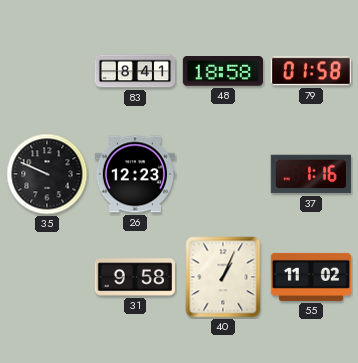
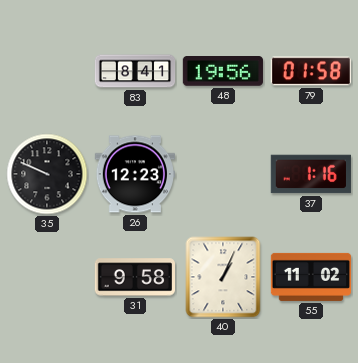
48: 18:58 -> 19:56
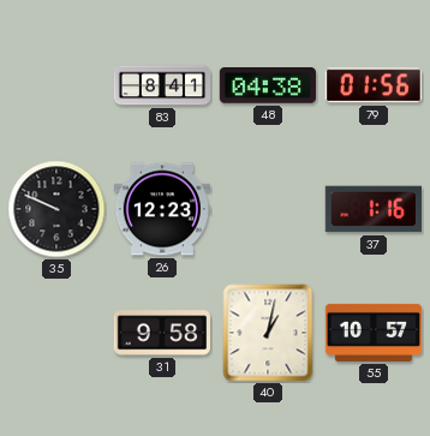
48: 19:56 -> 04:38
79: 01:58 -> 01:56
40: 1:04 -> 1:02
55: 11:02 -> 10:57
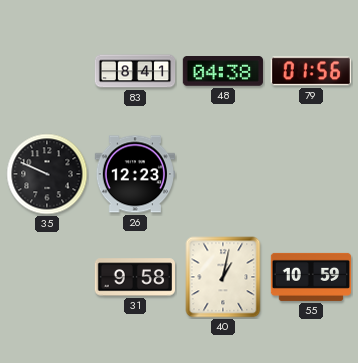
37: 1:16 -> none
55: 10:57 -> 10:59
